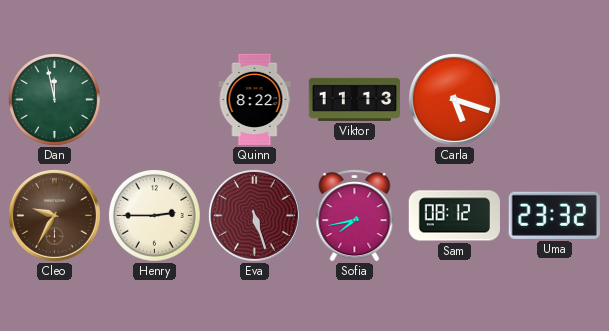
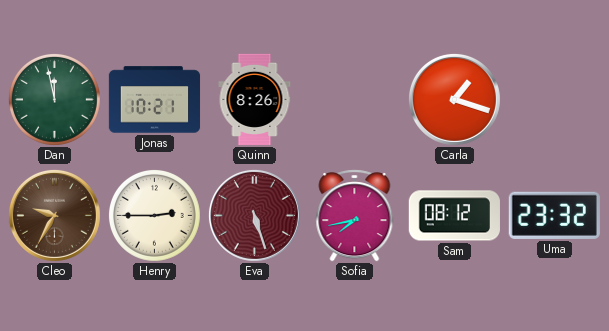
Jonas: none -> 10:21
Quinn: 8:22 -> 8:26
Viktor: 11:13 -> none
Carla: 5:18 -> 1:18
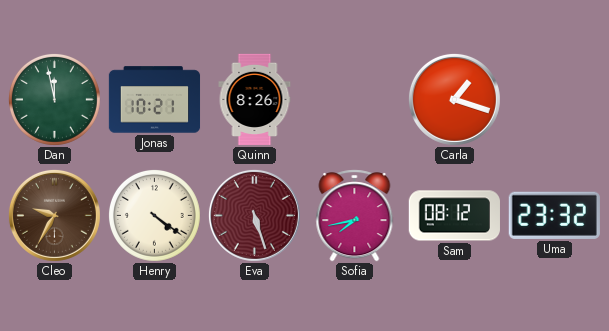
Henry: 2:45 -> 4:21
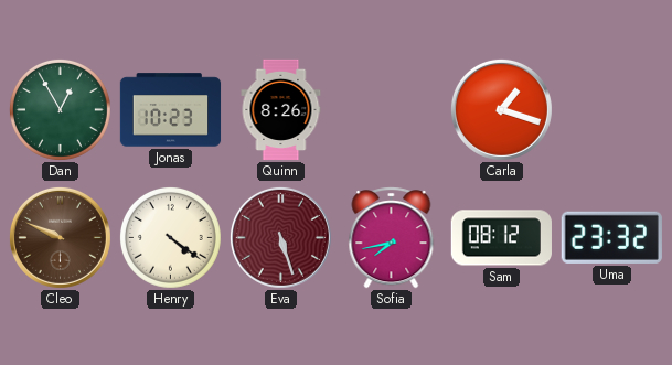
Dan: 11:58 -> 12:55
Jonas: 10:21 -> 10:23
Cleo: 9:35 -> 9:49
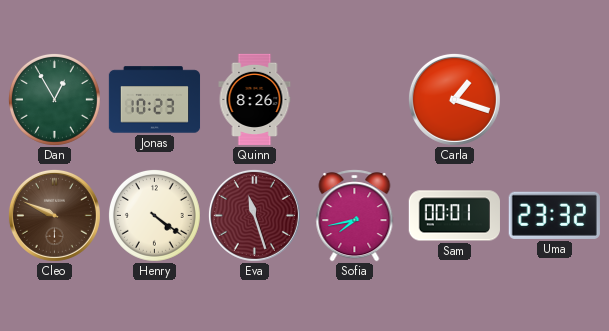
Eva: 5:27 -> 11:27
Sam: 08:12 -> 00:01
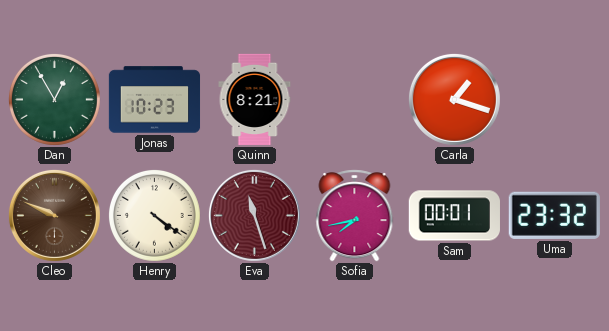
Quinn: 8:26 -> 8:21
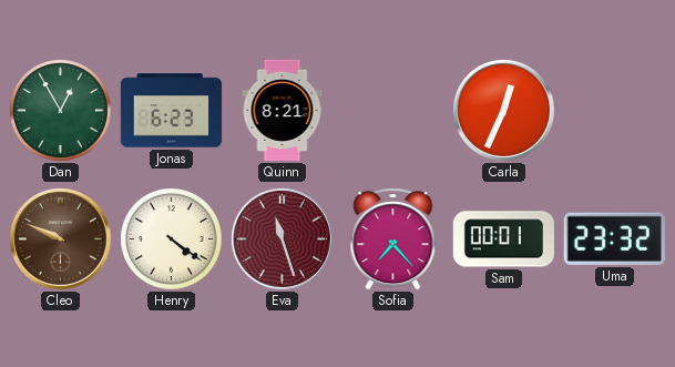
Jonas: 10:23 -> 6:23
Carla: 1:18 -> 12:34
Sofia: 7:43 -> 7:23
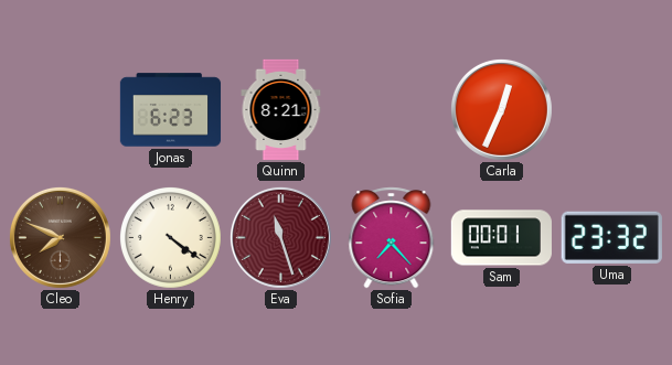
Dan: 12:55 -> none
Cleo: 9:49 -> 7:49
